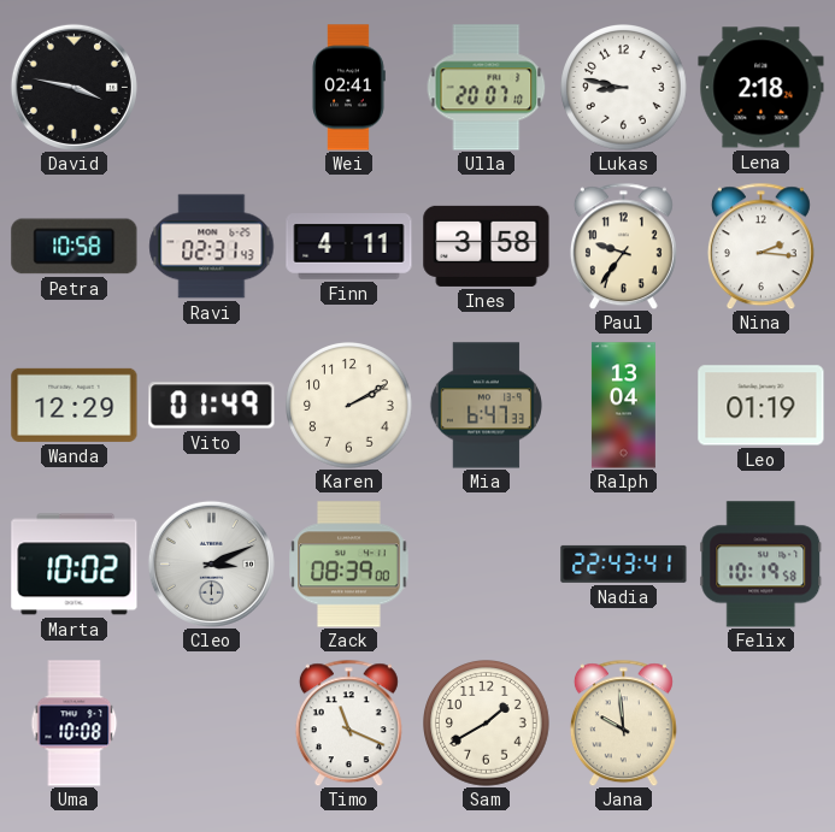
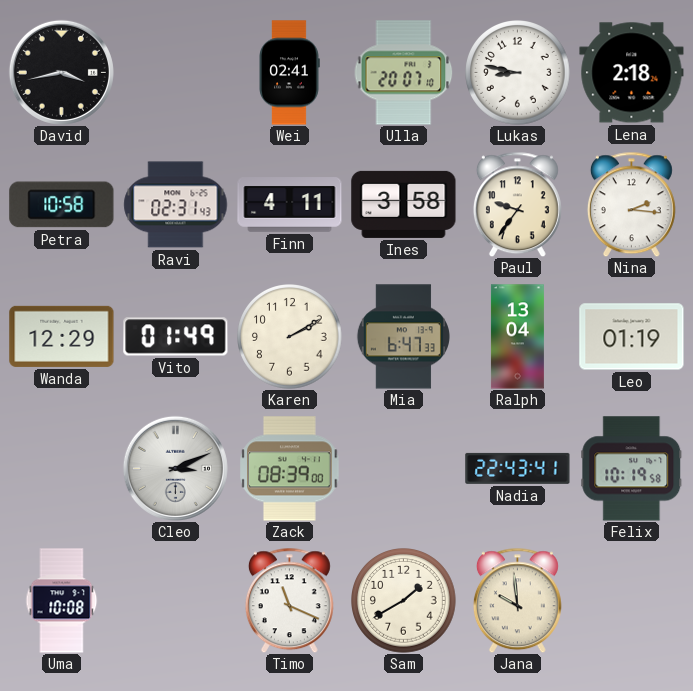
David: 3:47 -> 3:43
Marta: 10:02 -> none
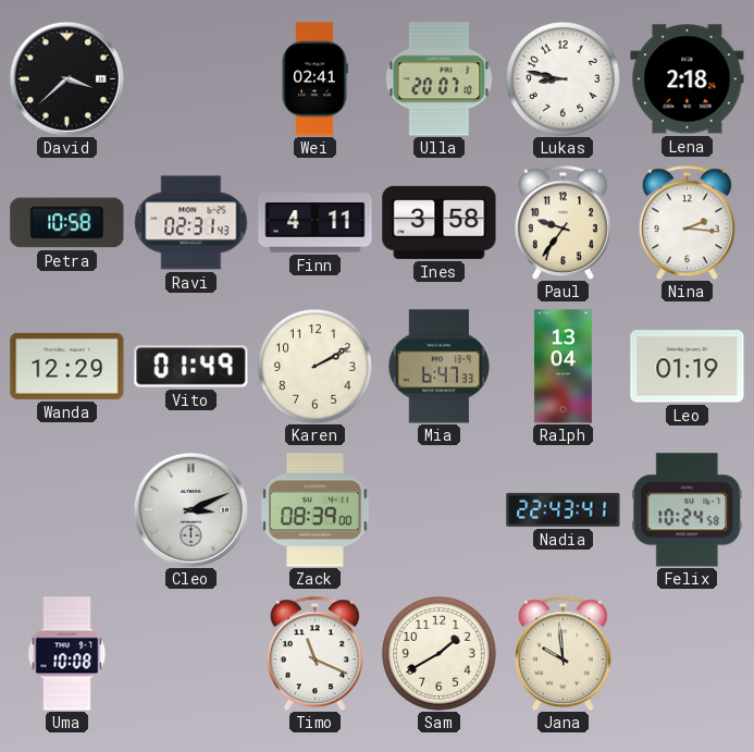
David: 3:43 -> 3:38
Felix: 10:19 -> 10:24
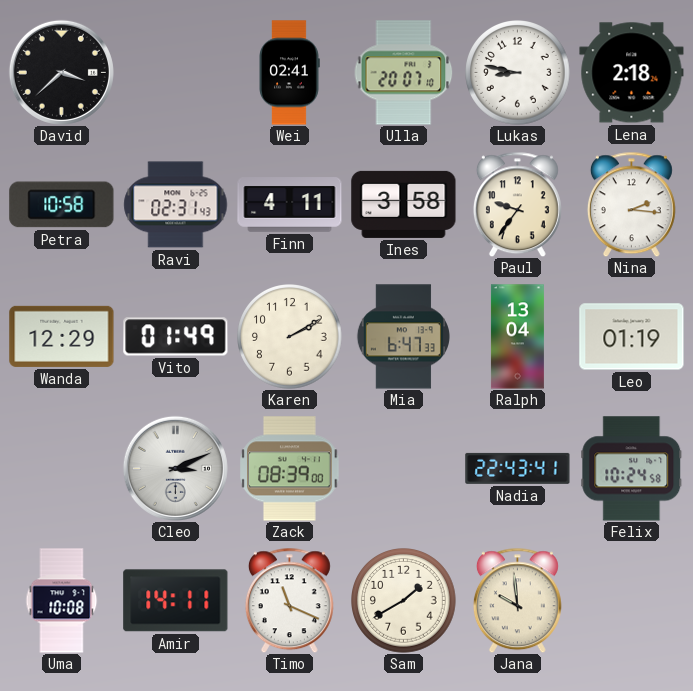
Amir: none -> 14:11
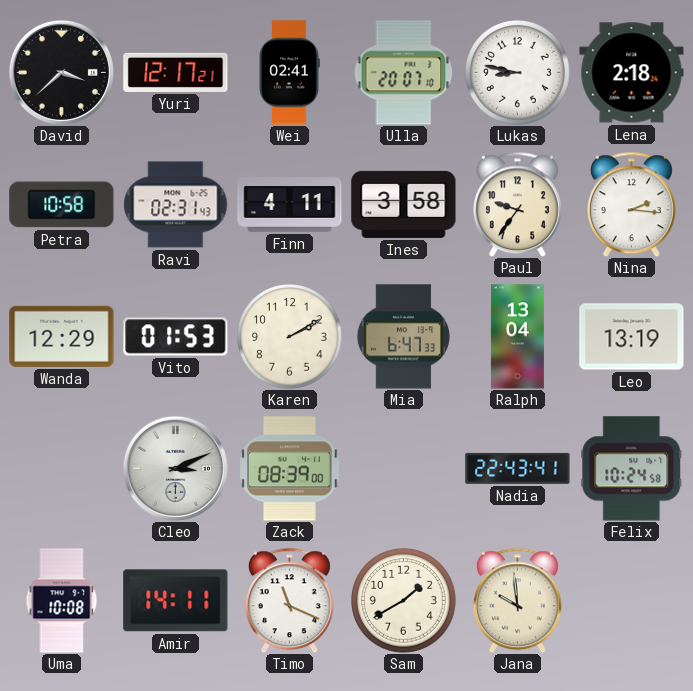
Yuri: none -> 12:17
Vito: 01:49 -> 01:53
Leo: 01:19 -> 13:19
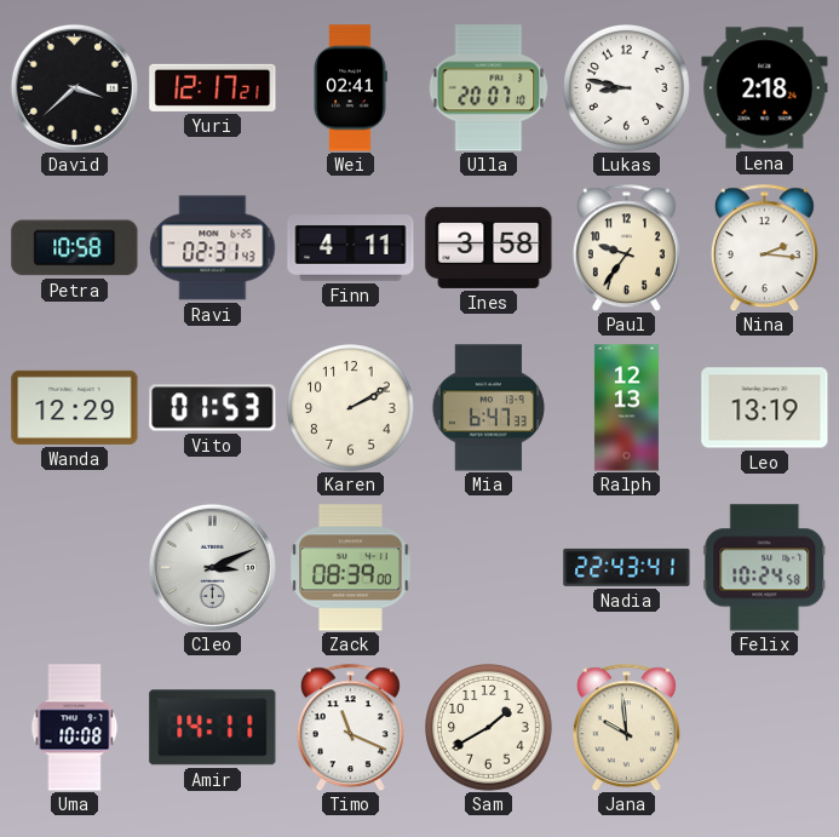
Ralph: 13:04 -> 12:13
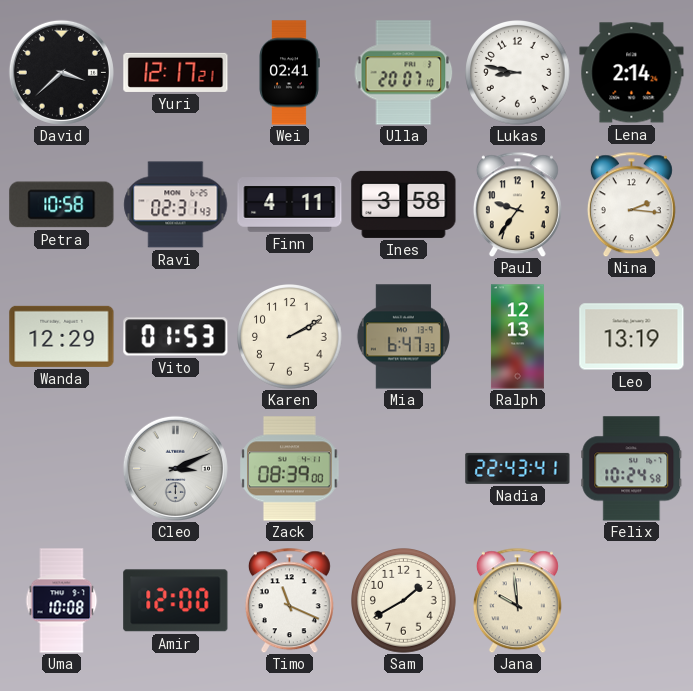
Lena: 2:18 -> 2:14
Amir: 14:11 -> 12:00
